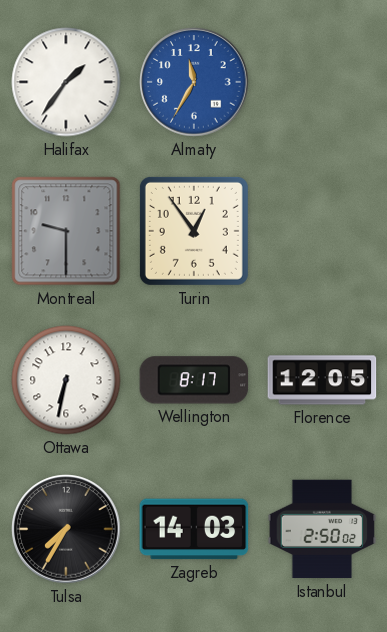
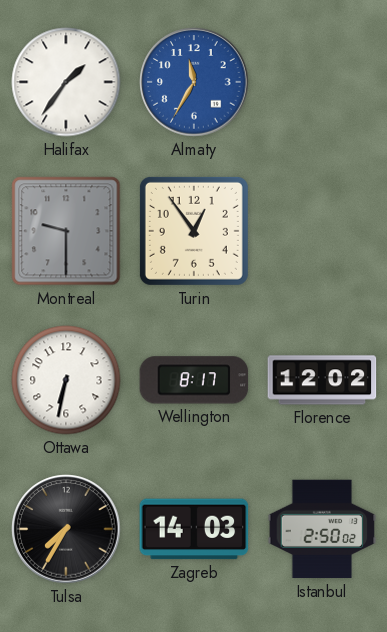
Florence: 12:05 -> 12:02
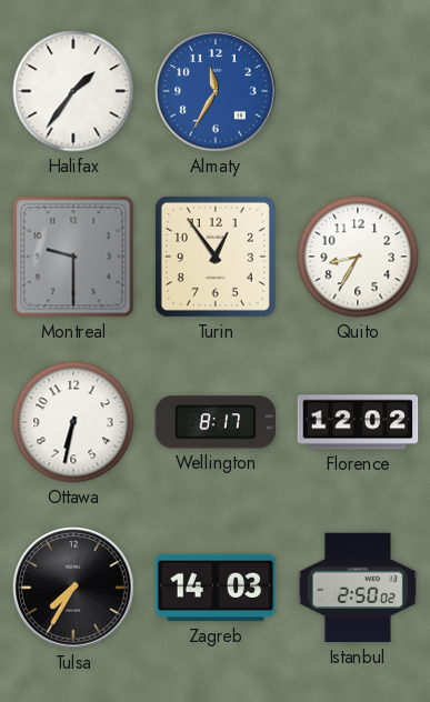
Quito: none -> 8:35
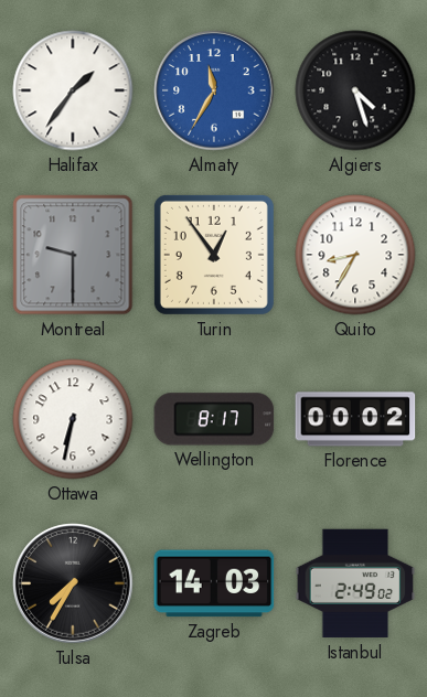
Algiers: none -> 4:27
Florence: 12:02 -> 00:02
Istanbul: 2:50 -> 2:49
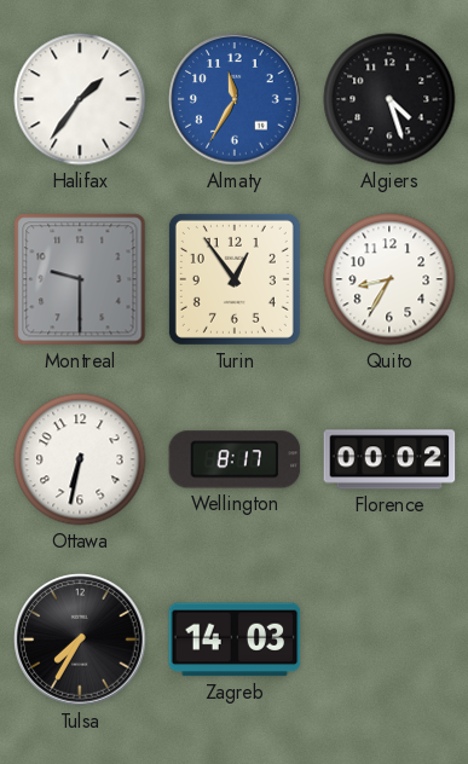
Istanbul: 2:49 -> none
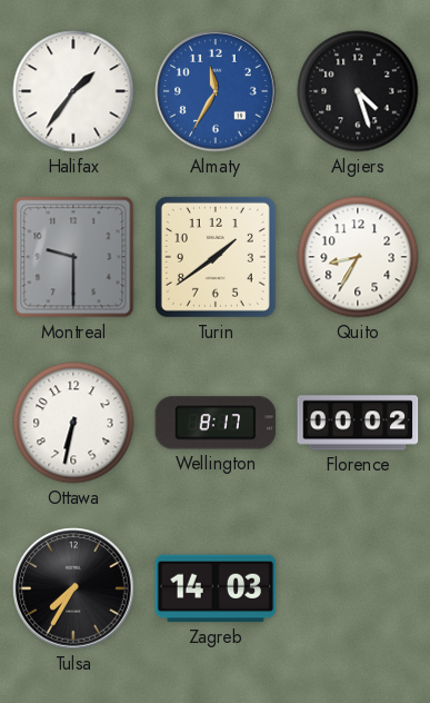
Turin: 12:54 -> 1:39
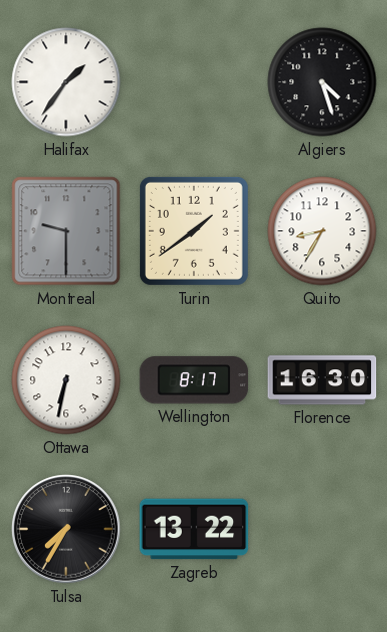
Almaty: 11:35 -> none
Florence: 00:02 -> 16:30
Zagreb: 14:03 -> 13:22
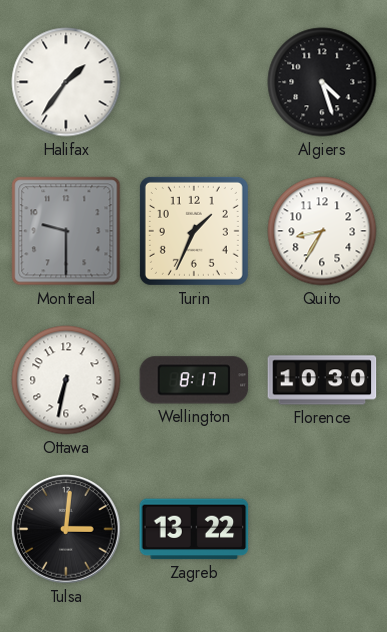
Turin: 1:39 -> 1:34
Florence: 16:30 -> 10:30
Tulsa: 7:35 -> 3:01
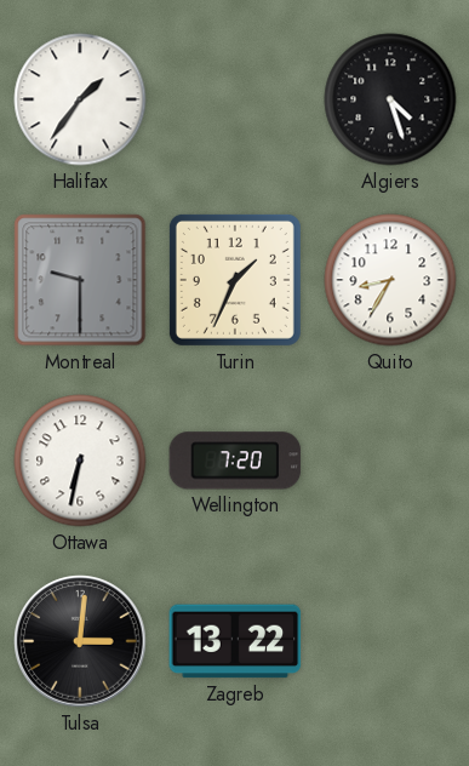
Wellington: 8:17 -> 7:20
Florence: 10:30 -> none
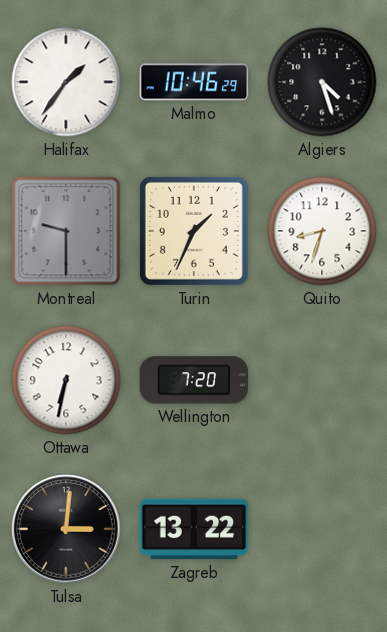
Malmo: none -> 10:46
Quito: 8:35 -> 8:33
